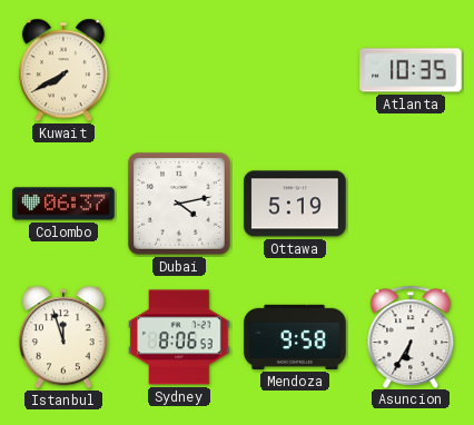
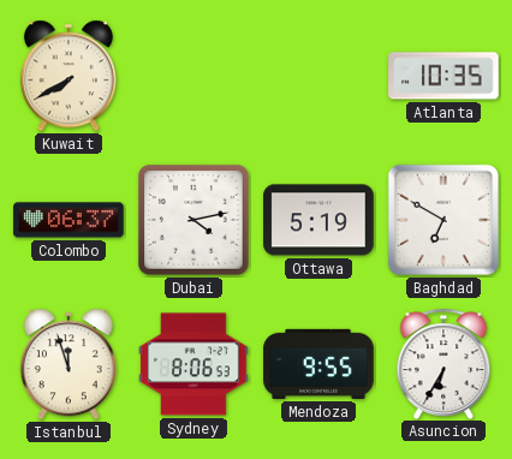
Baghdad: none -> 6:50
Mendoza: 9:58 -> 9:55
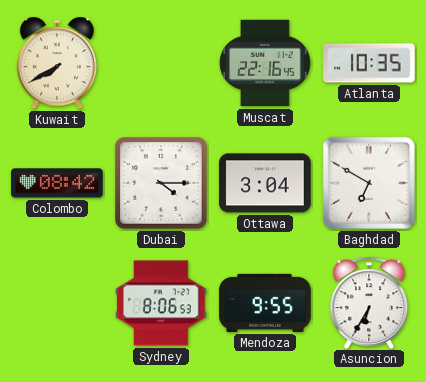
Muscat: none -> 22:16
Colombo: 06:37 -> 08:42
Dubai: 4:13 -> 4:15
Ottawa: 5:19 -> 3:04
Istanbul: 11:57 -> none
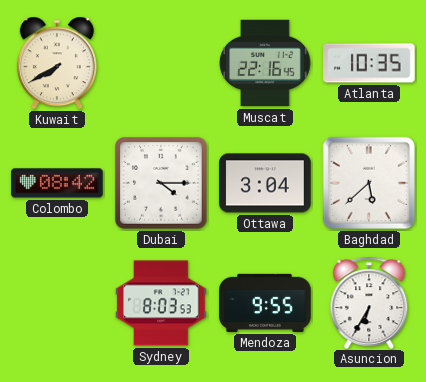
Baghdad: 6:50 -> 5:38
Sydney: 8:06 -> 8:03
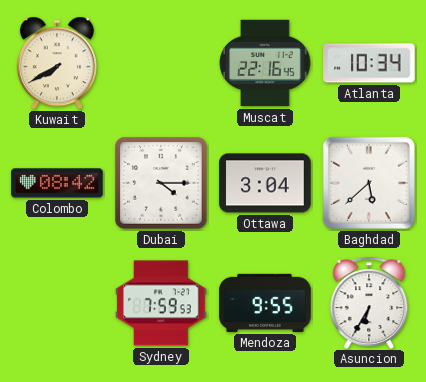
Atlanta: 10:35 -> 10:34
Sydney: 8:03 -> 7:59
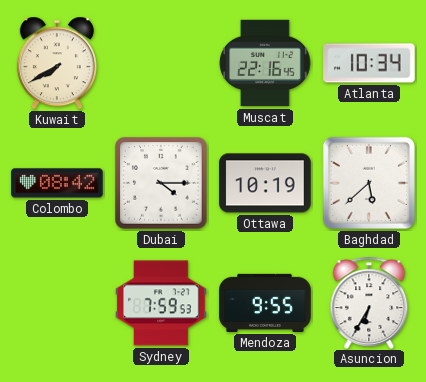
Ottawa: 3:04 -> 10:19
